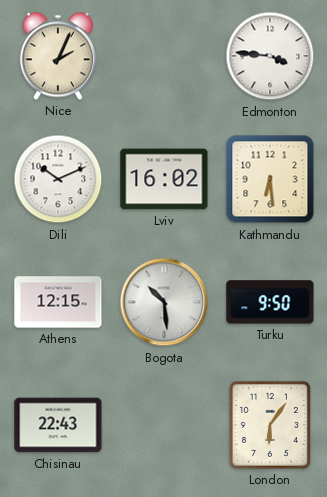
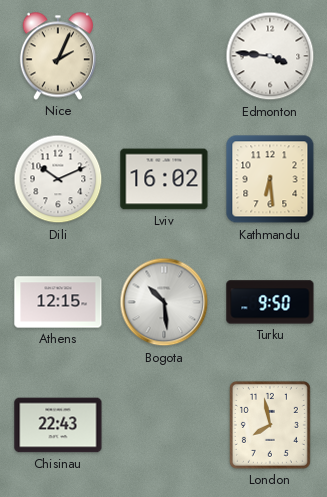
London: 6:06 -> 7:58
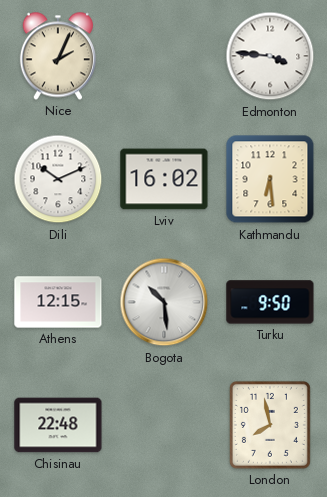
Chisinau: 22:43 -> 22:48
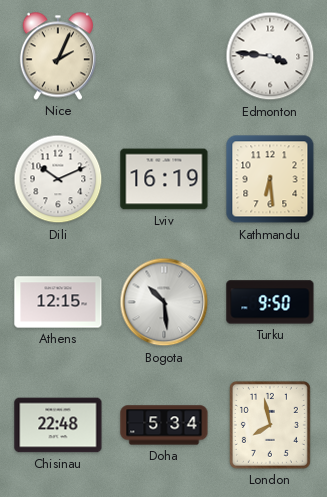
Lviv: 16:02 -> 16:19
Doha: none -> 5:34
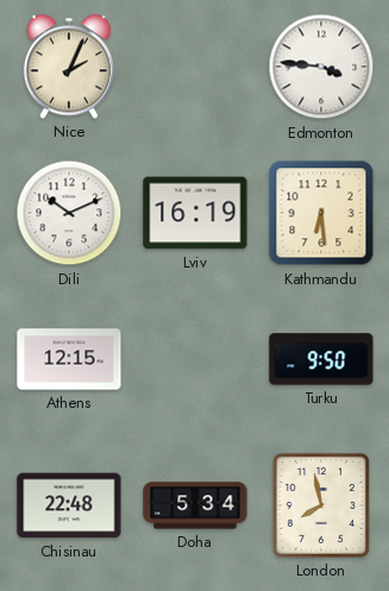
Bogota: 10:29 -> none
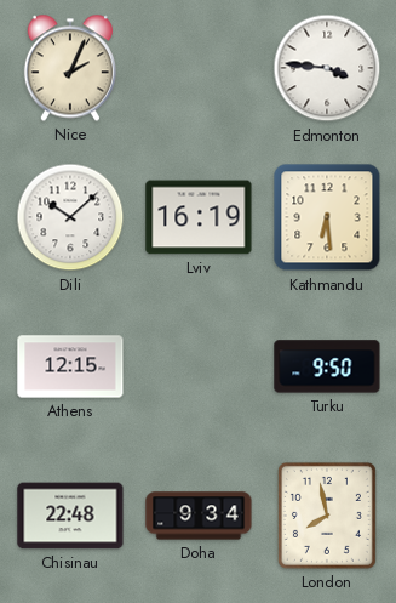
Dili: 10:11 -> 10:08
Doha: 5:34 -> 9:34
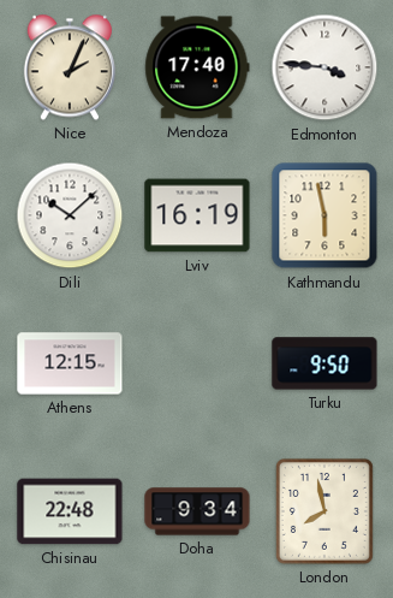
Mendoza: none -> 17:40
Kathmandu: 6:29 -> 5:58
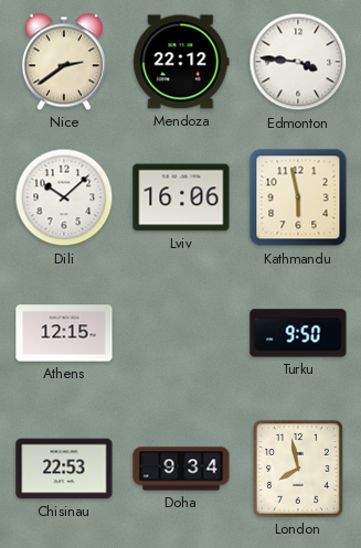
Nice: 2:04 -> 2:39
Mendoza: 17:40 -> 22:12
Lviv: 16:19 -> 16:06
Chisinau: 22:48 -> 22:53
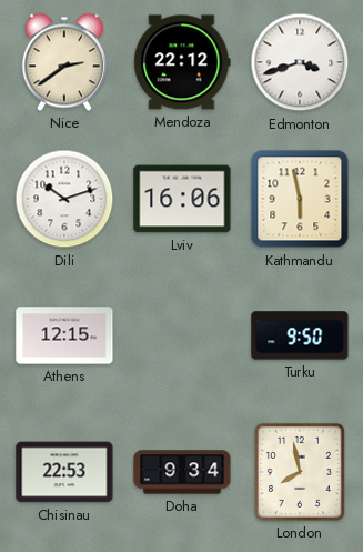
Edmonton: 3:46 -> 3:42
Dili: 10:08 -> 10:12
